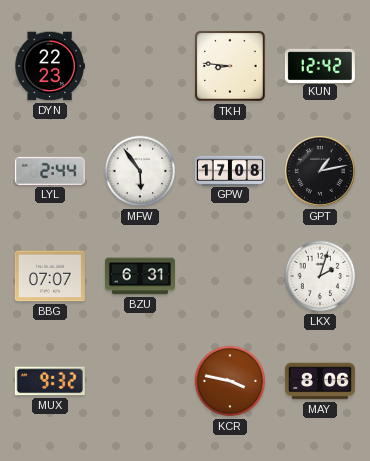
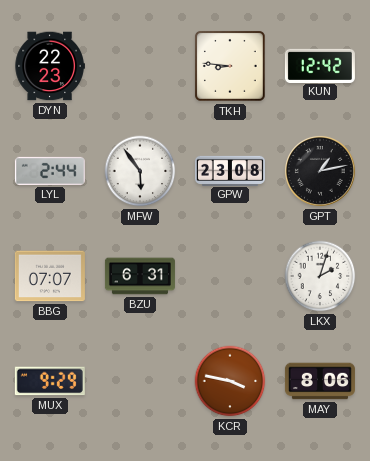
GPW: 17:08 -> 23:08
MUX: 9:32 -> 9:29
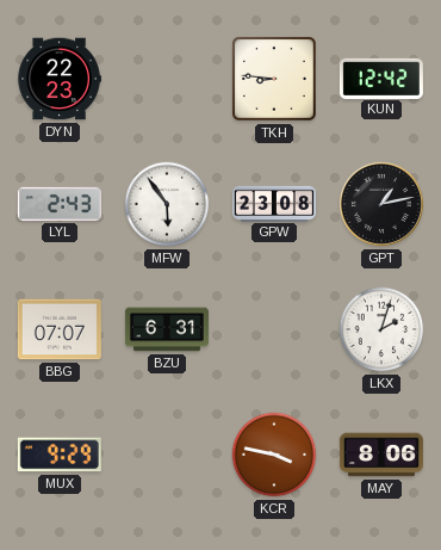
LYL: 2:44 -> 2:43
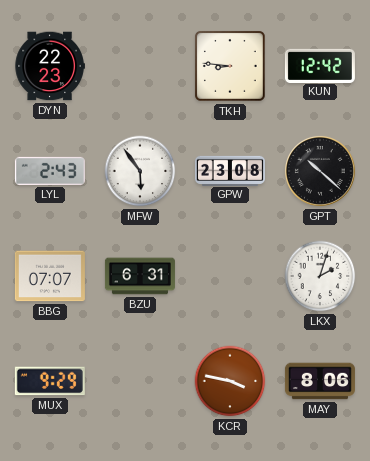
GPT: 1:13 -> 10:22
